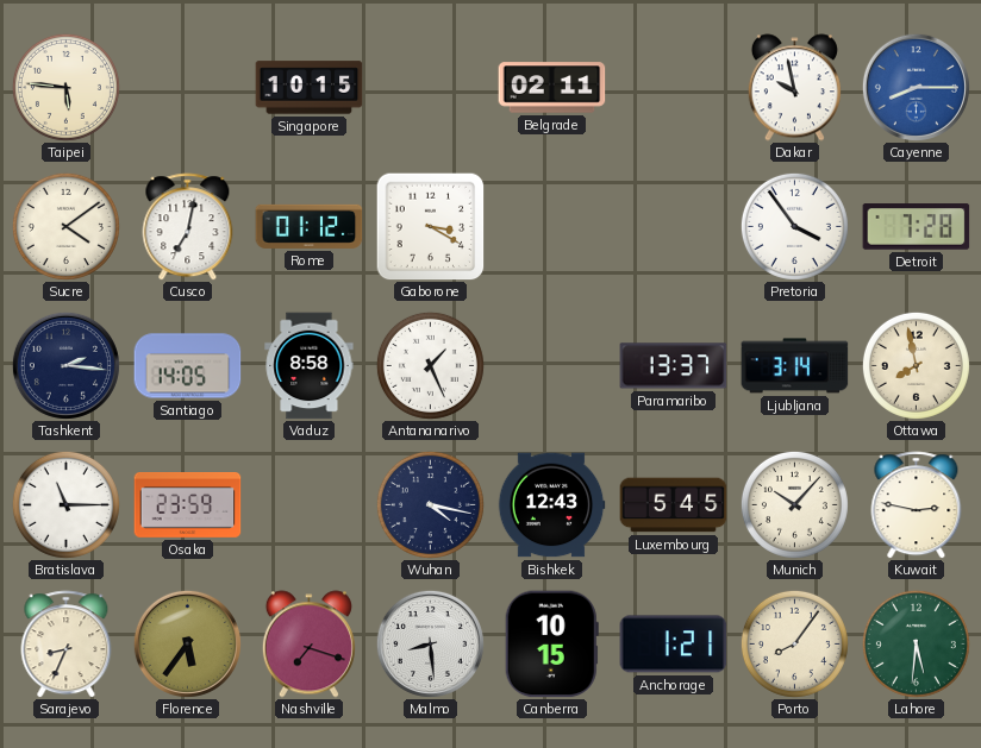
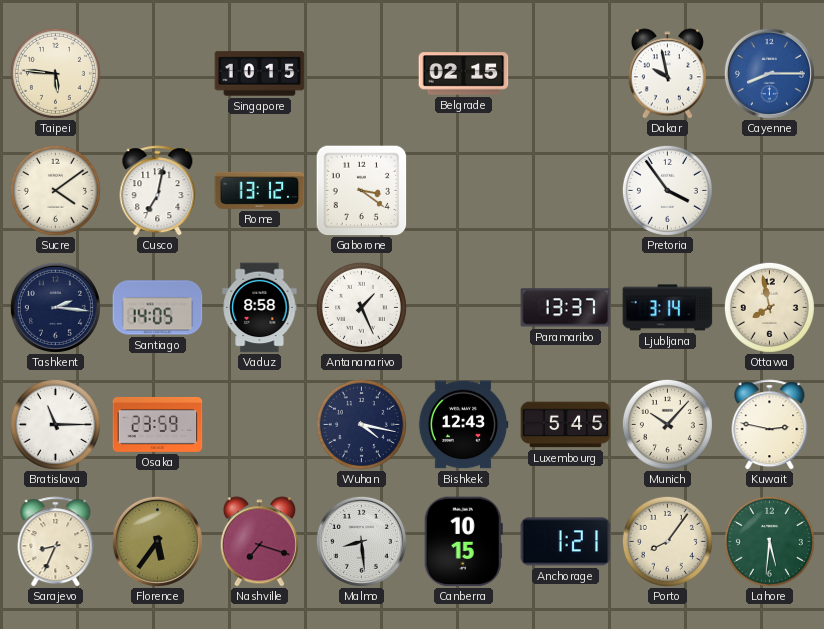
Belgrade: 02:11 -> 02:15
Rome: 01:12 -> 13:12
Gaborone: 3:20 -> 3:21
Detroit: 7:28 -> none
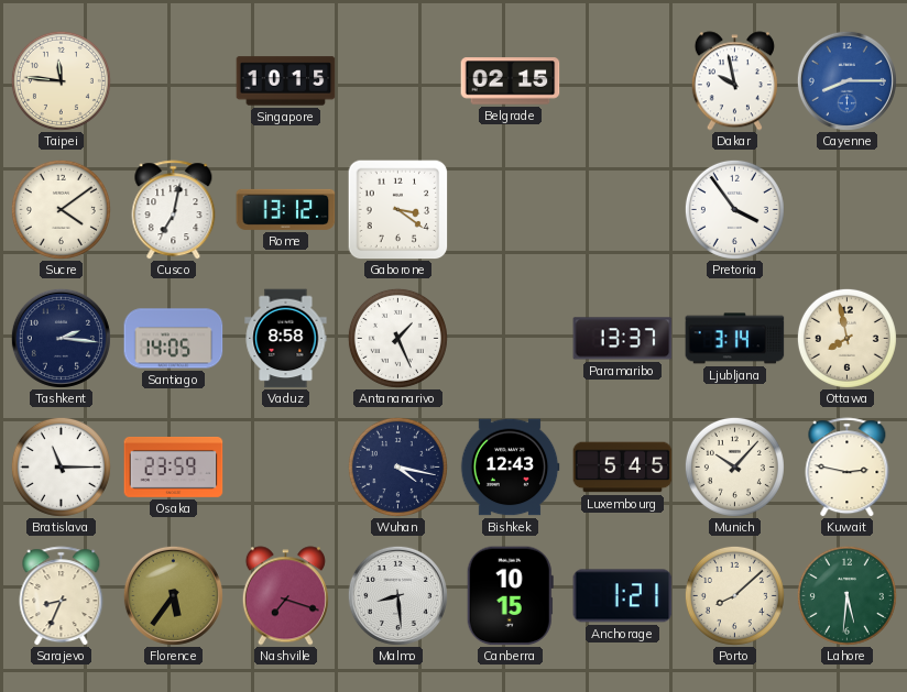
Taipei: 5:46 -> 11:46
Porto: 8:06 -> 8:08
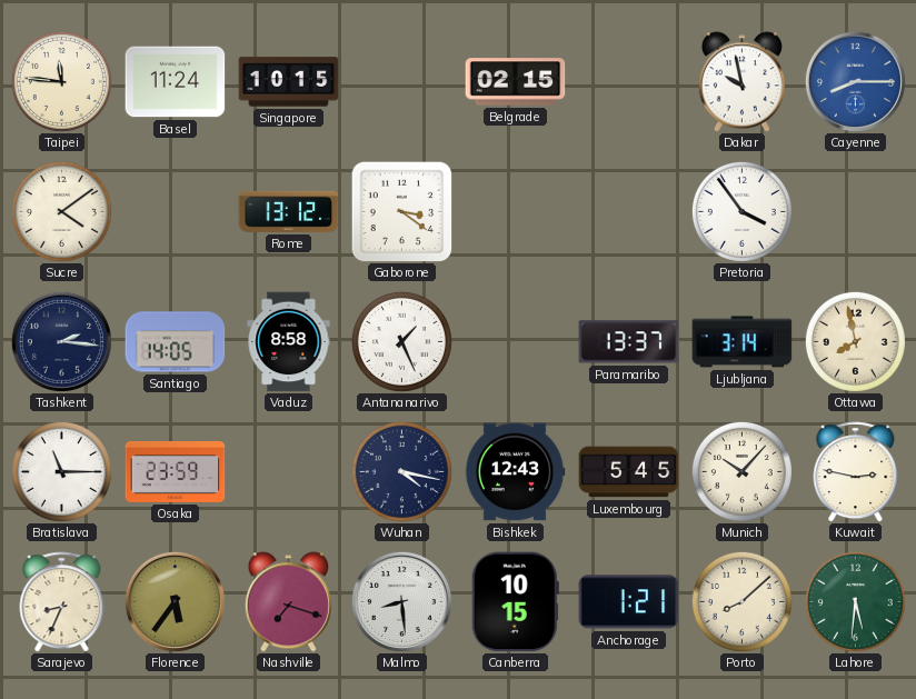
Basel: none -> 11:24
Cusco: 7:02 -> none
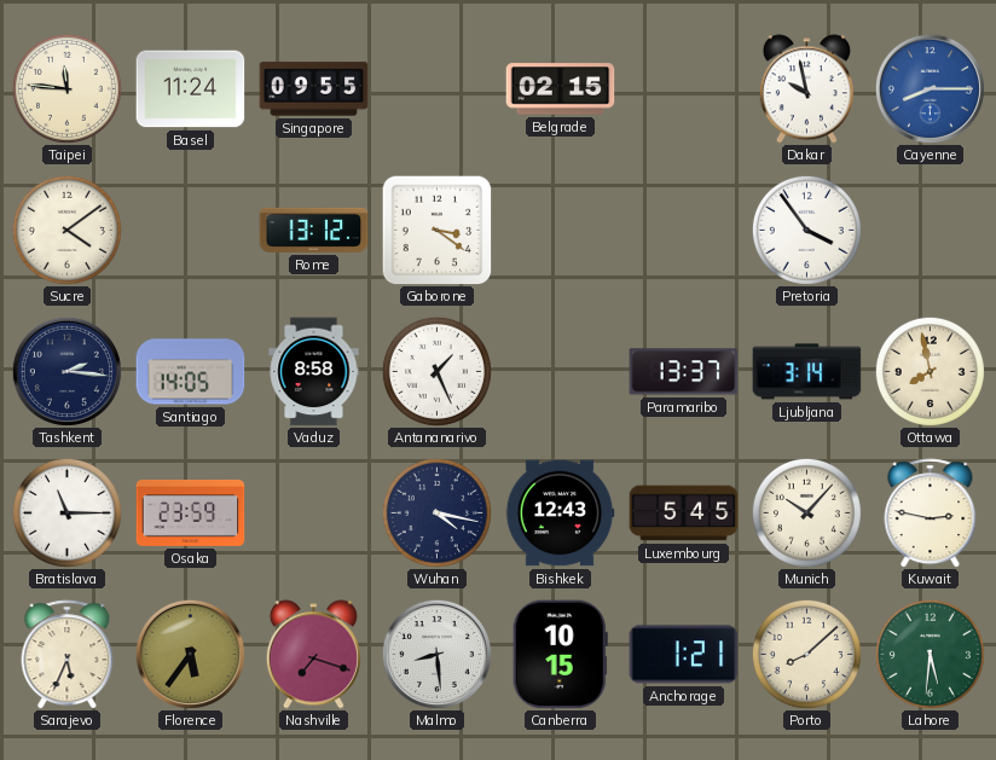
Singapore: 10:15 -> 09:55
Sarajevo: 8:34 -> 5:34
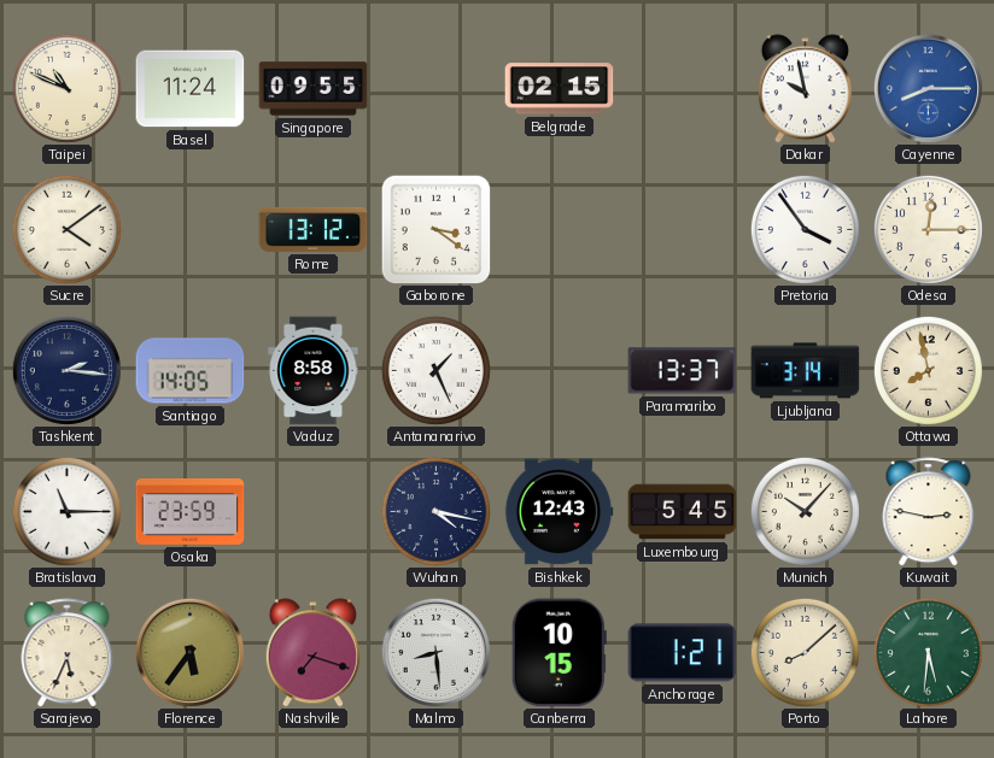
Taipei: 11:46 -> 10:49
Odesa: none -> 12:15
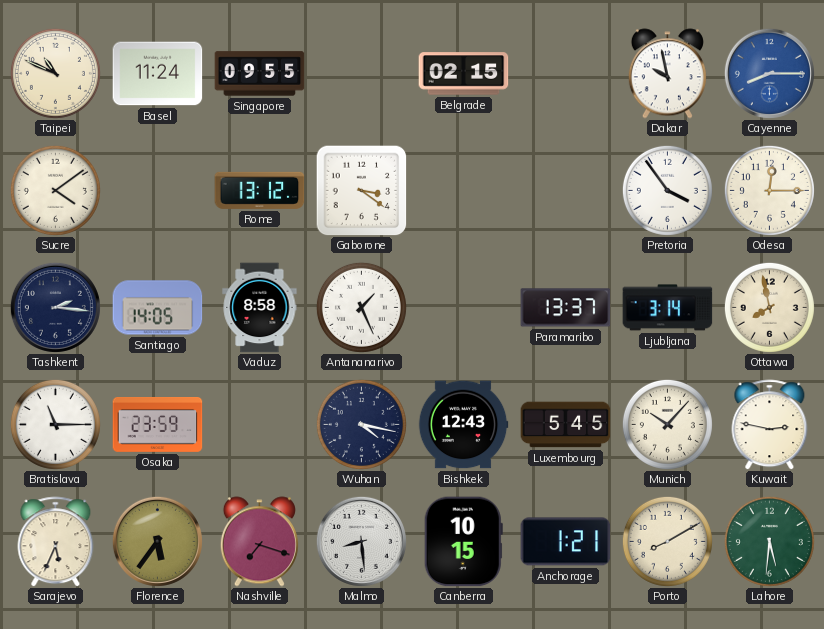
Porto: 8:08 -> 8:10
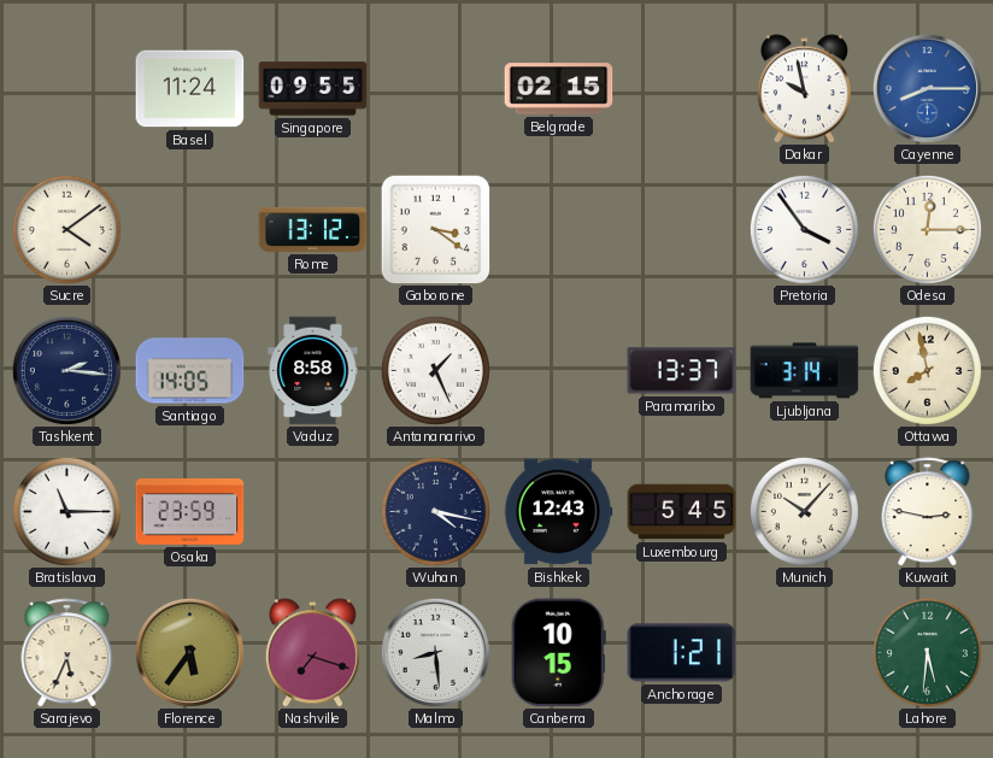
Taipei: 10:49 -> none
Porto: 8:10 -> none
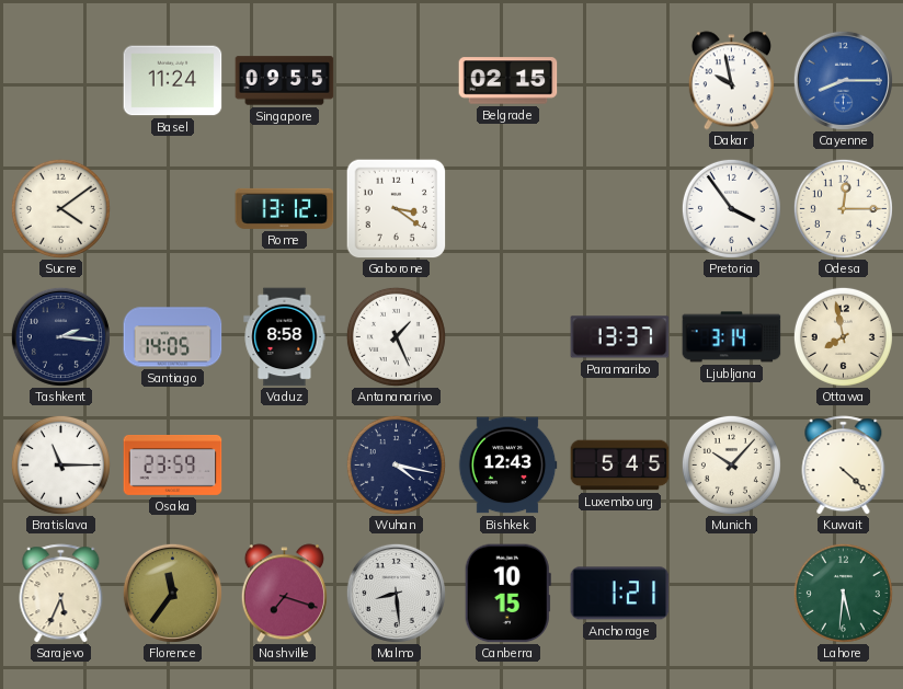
Kuwait: 2:47 -> 4:22
Florence: 5:36 -> 11:36
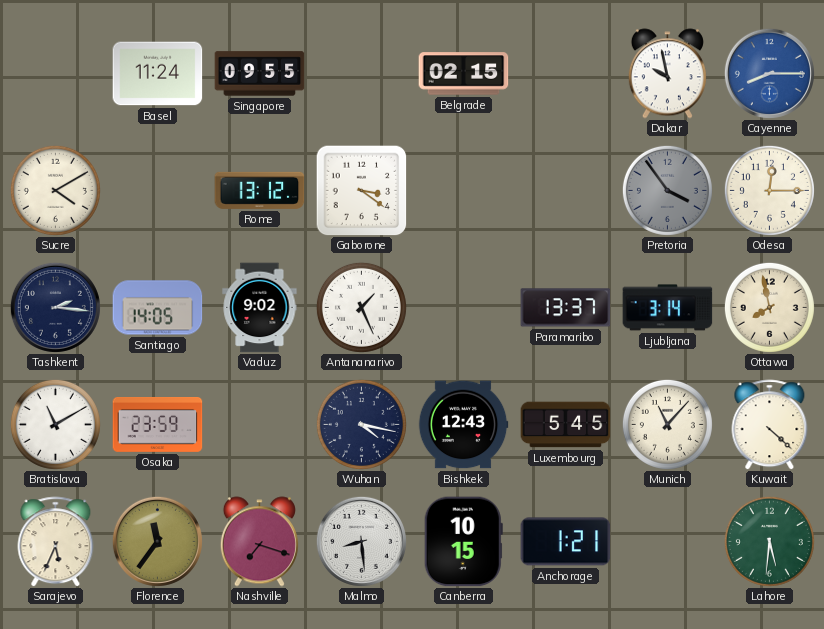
Sucre: 4:09 -> 4:10
Pretoria dial: white -> grey
Vaduz: 8:58 -> 9:02
Bratislava: 11:15 -> 11:10
Munich: 10:07 -> 11:07
